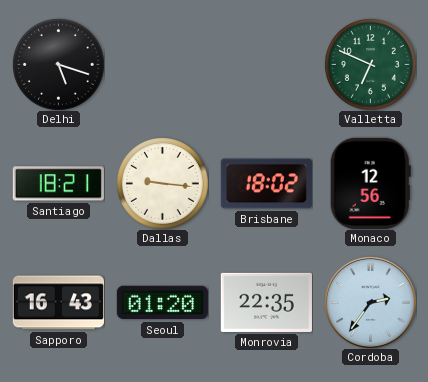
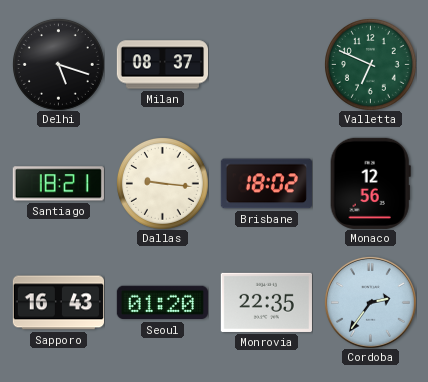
Milan: none -> 08:37
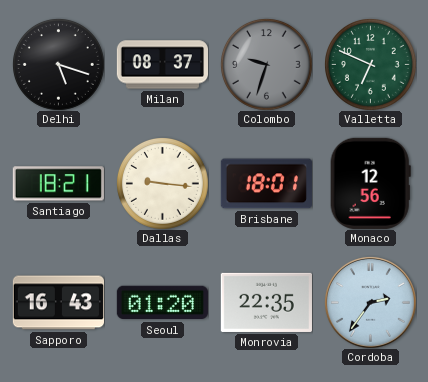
Colombo: none -> 9:33
Brisbane: 18:02 -> 18:01
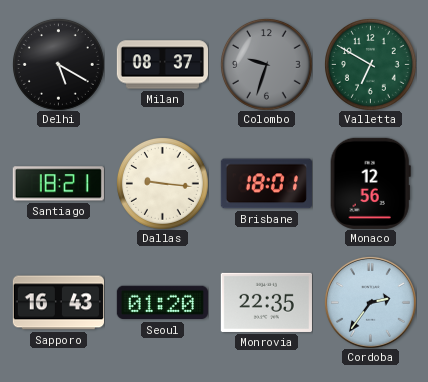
Delhi: 5:18 -> 5:20
Valletta: 6:49 -> 6:50
